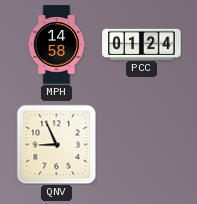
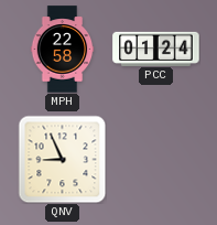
MPH: 14:58 -> 22:58
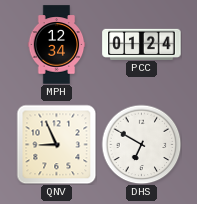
MPH: 22:58 -> 12:34
DHS: none -> 6:50
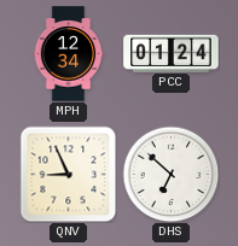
DHS: 6:50 -> 6:52
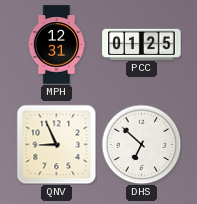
MPH: 12:34 -> 12:31
PCC: 01:24 -> 01:25
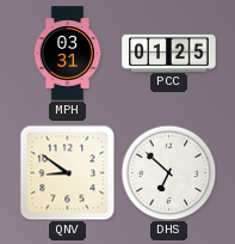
MPH: 12:31 -> 03:31
QNV: 8:56 -> 8:51
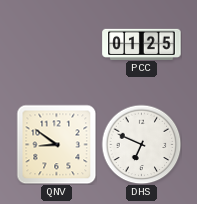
MPH: 03:31 -> none
DHS: 6:52 -> 6:49
